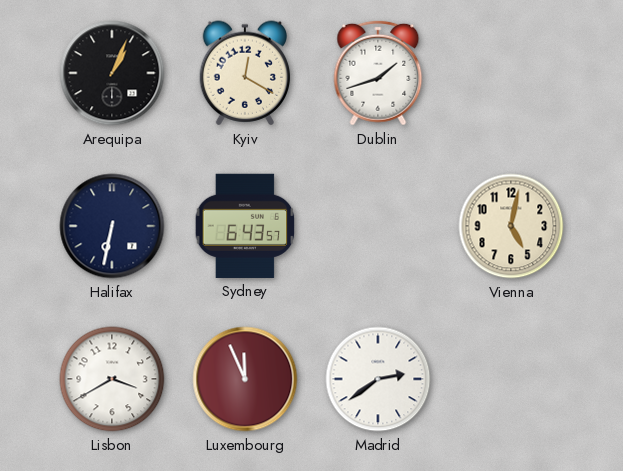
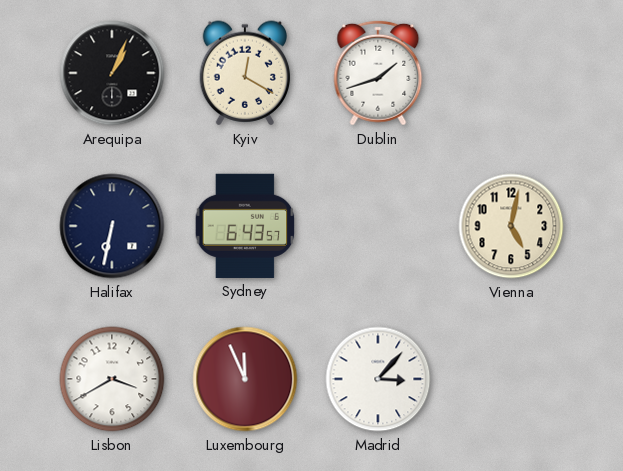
Madrid: 2:39 -> 3:07
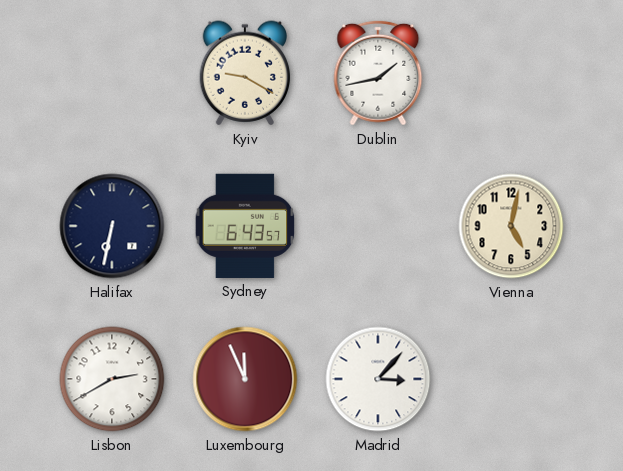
Arequipa: 1:04 -> none
Kyiv: 12:20 -> 9:20
Dublin: 1:42 -> 1:43
Lisbon: 3:40 -> 2:40
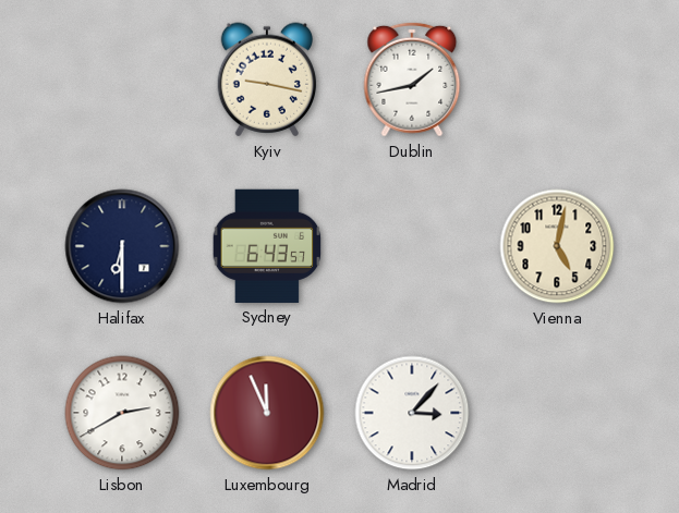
Kyiv: 9:20 -> 9:17
Halifax: 6:32 -> 6:30
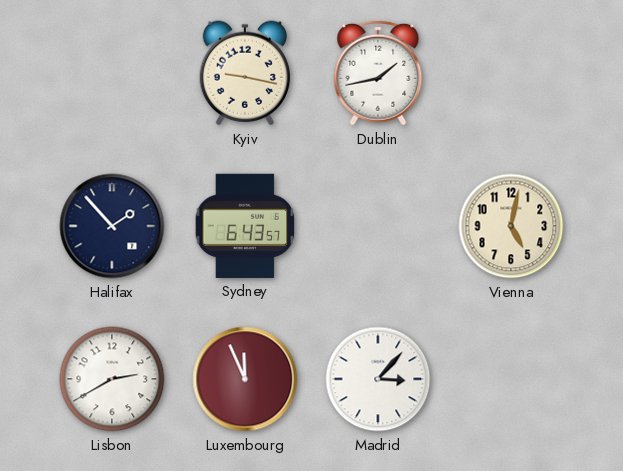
Halifax: 6:30 -> 1:53
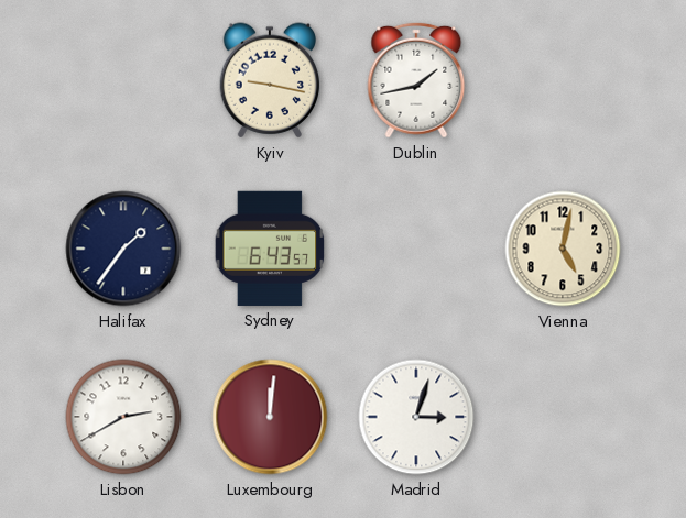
Halifax: 1:53 -> 1:36
Luxembourg: 11:56 -> 12:01
Madrid: 3:07 -> 3:03
